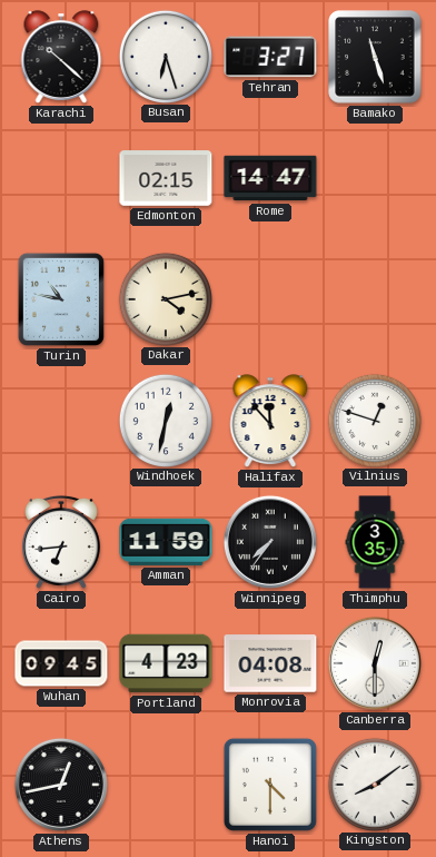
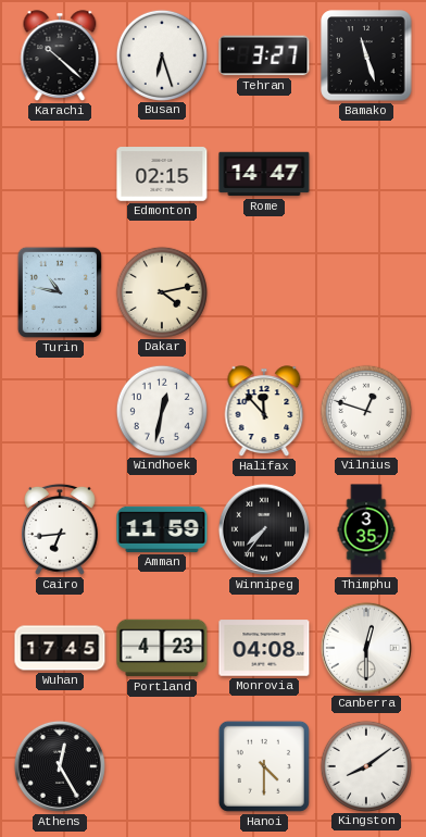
Wuhan: 09:45 -> 17:45
Athens: 12:43 -> 12:25
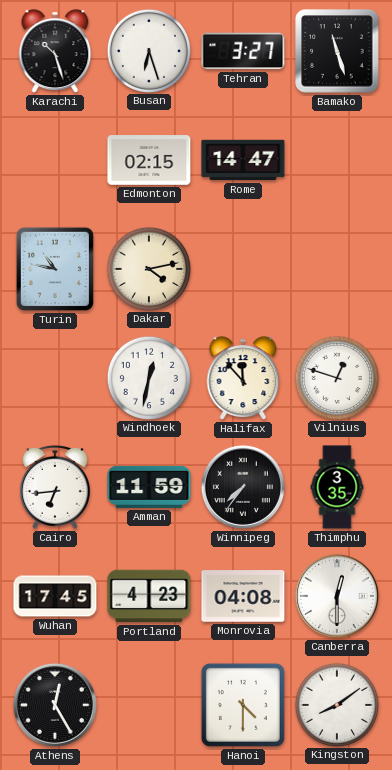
Karachi: 10:22 -> 10:27
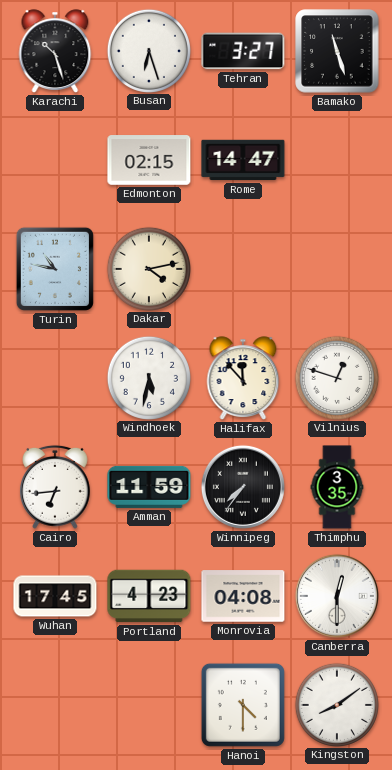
Windhoek: 12:32 -> 5:32
Athens: 12:25 -> none
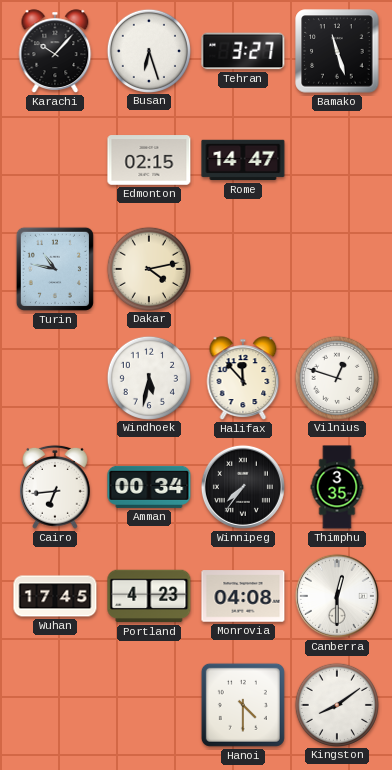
Karachi: 10:27 -> 10:07
Amman: 11:59 -> 00:34
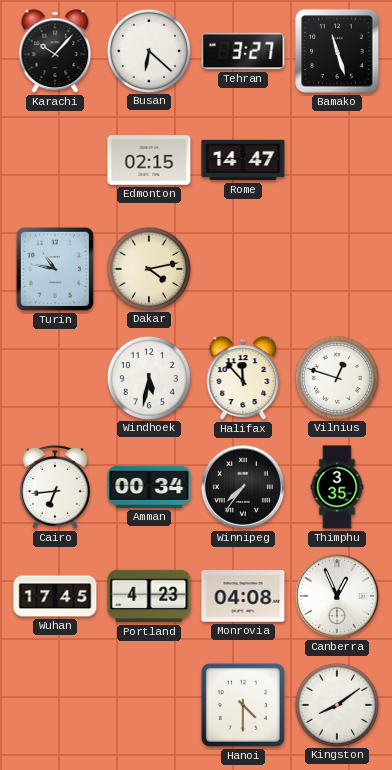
Busan: 6:27 -> 6:22
Canberra: 12:30 -> 12:56
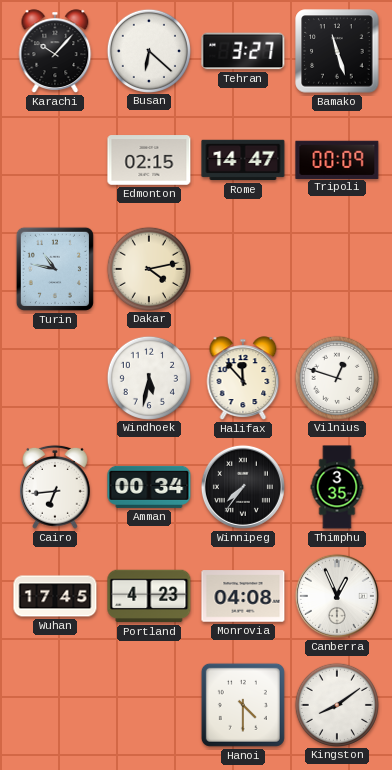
Tripoli: none -> 00:09
